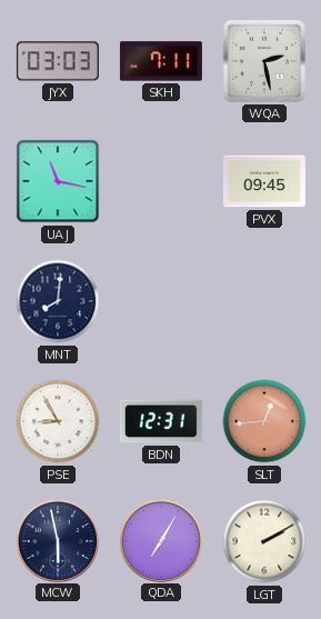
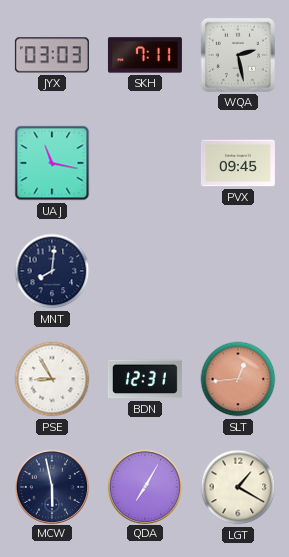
LGT: 2:10 -> 1:20
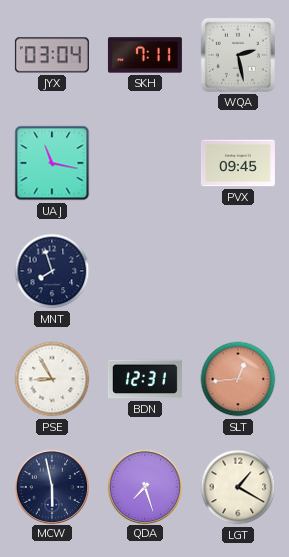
JYX: 03:03 -> 03:04
MNT: 8:01 -> 7:57
QDA: 7:05 -> 7:27
